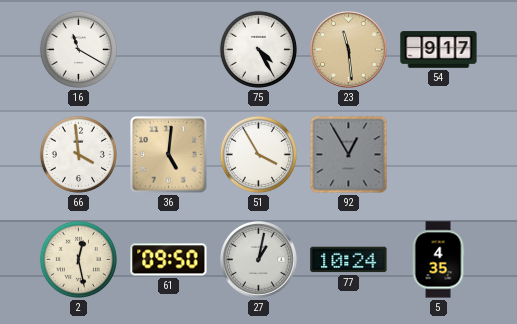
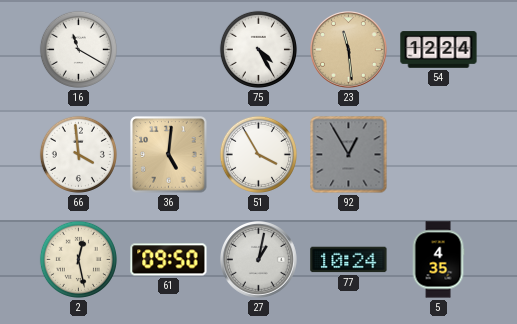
54: 9:17 -> 12:24
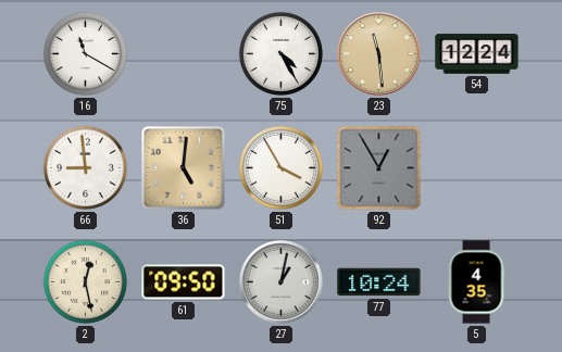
66: 3:59 -> 8:59
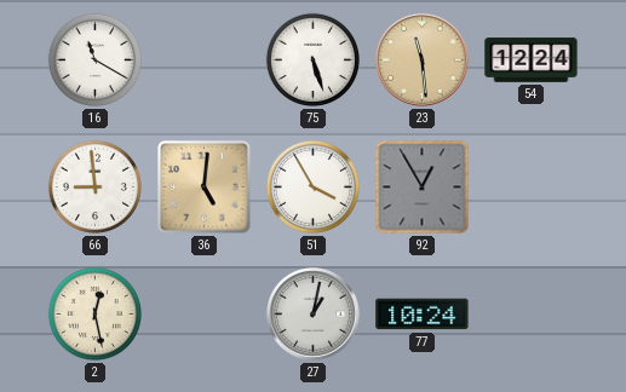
75: 4:25 -> 5:27
61: 09:50 -> none
5: 4:35 -> none
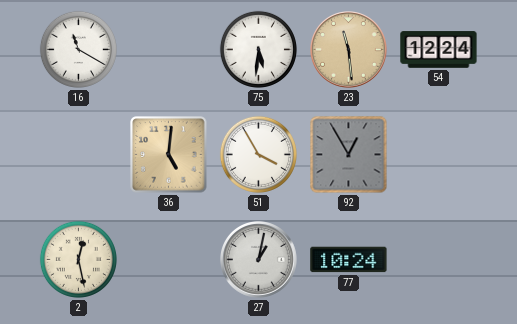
75: 5:27 -> 5:31
66: 8:59 -> none
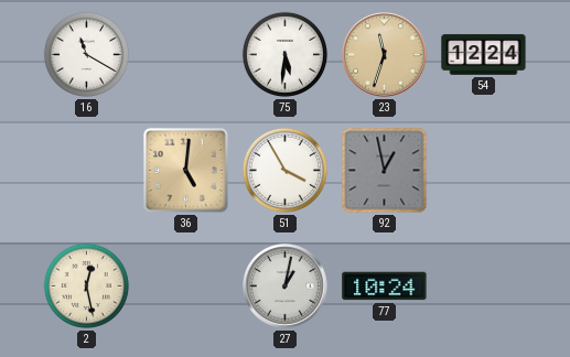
23: 11:29 -> 11:33
92: 12:55 -> 12:58
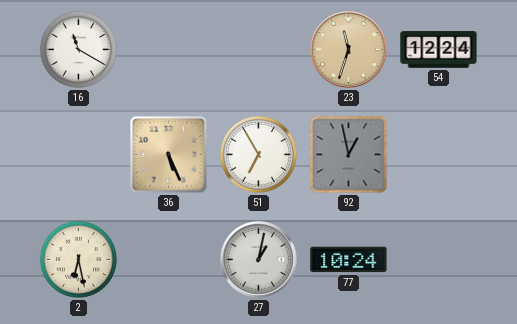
75: 5:31 -> none
36: 5:01 -> 5:26
51: 3:55 -> 6:55
2: 12:28 -> 6:28
